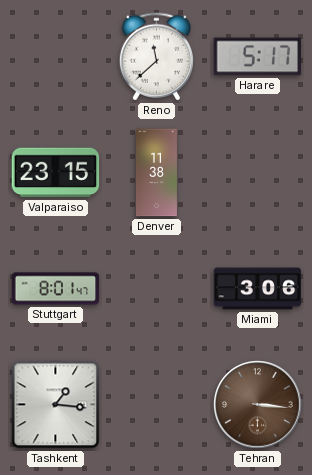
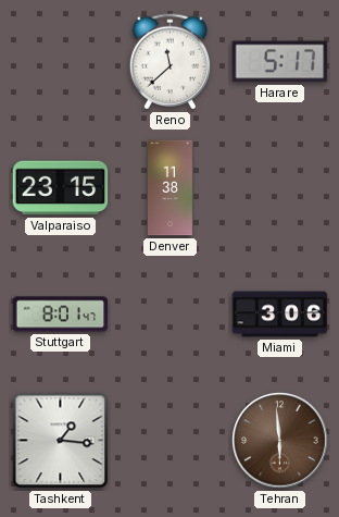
Tehran: 3:16 -> 5:59
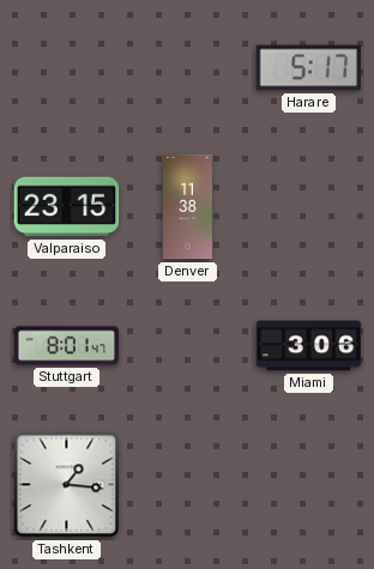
Reno: 11:38 -> none
Tehran: 5:59 -> none
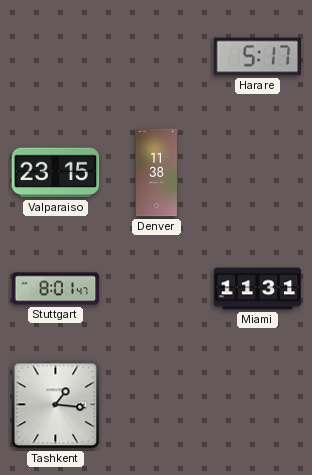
Miami: 3:06 -> 11:31
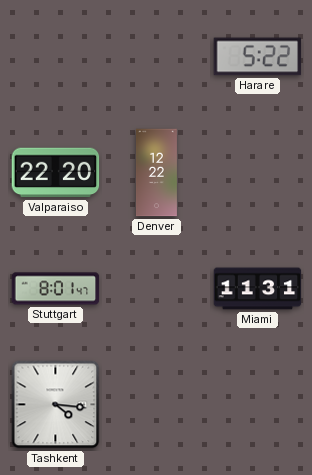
Harare: 5:17 -> 5:22
Valparaiso: 23:15 -> 22:20
Denver: 11:38 -> 12:22
Tashkent: 1:16 -> 4:16
